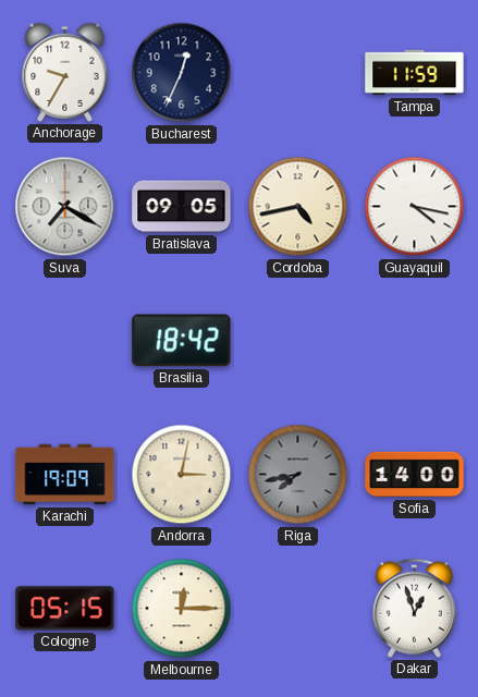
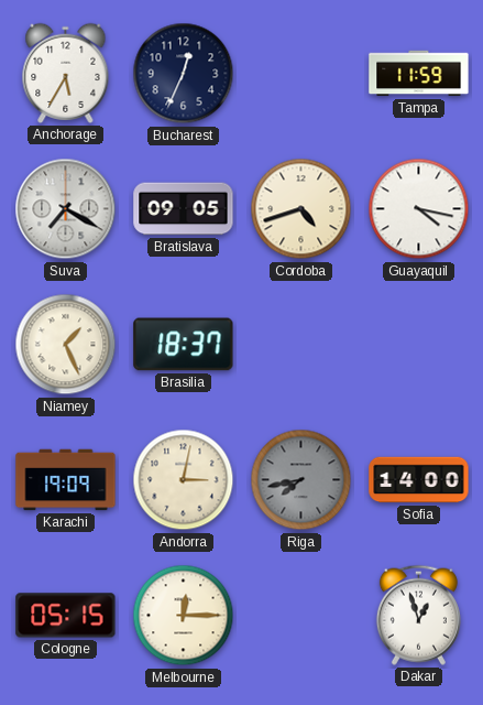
Anchorage: 9:35 -> 5:35
Cordoba: 4:43 -> 4:42
Niamey: none -> 1:26
Brasilia: 18:42 -> 18:37
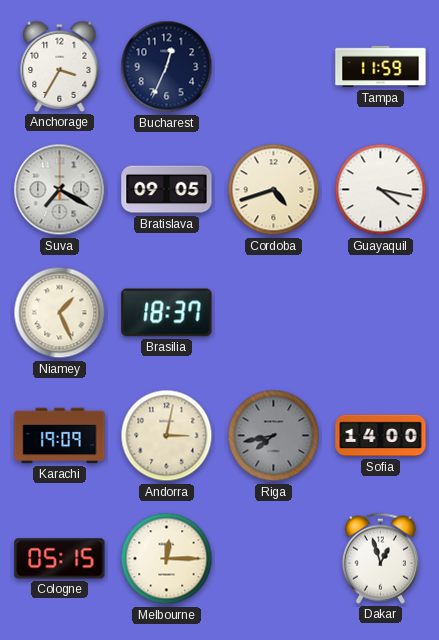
Anchorage: 5:35 -> 3:35
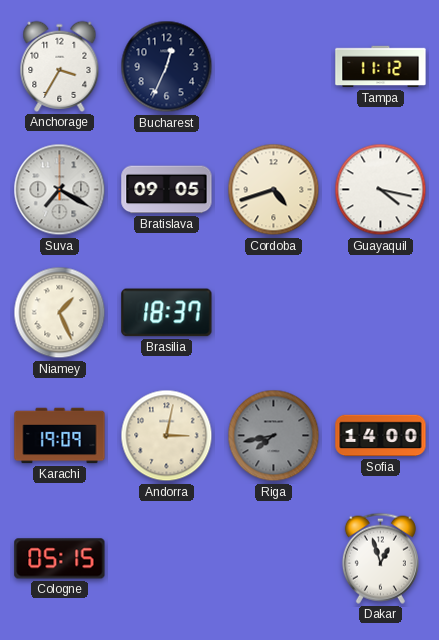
Tampa: 11:59 -> 11:12
Melbourne: 12:15 -> none
